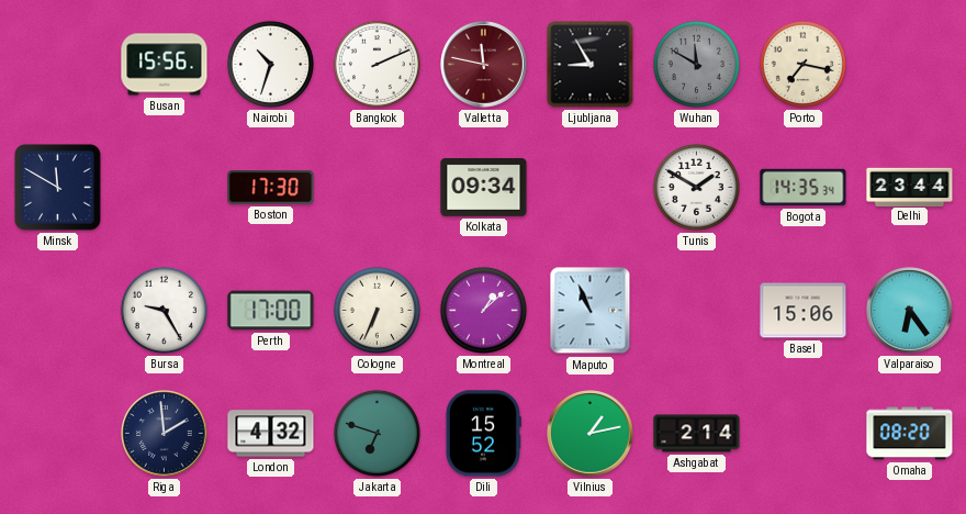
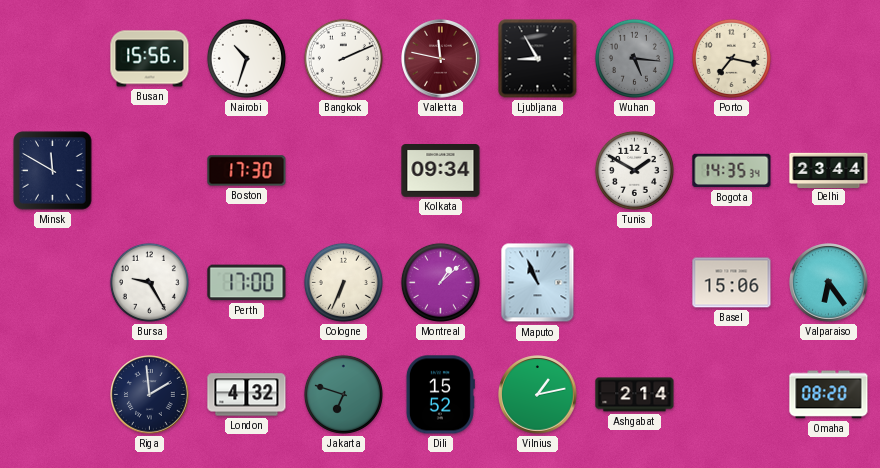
Wuhan: 11:50 -> 5:16
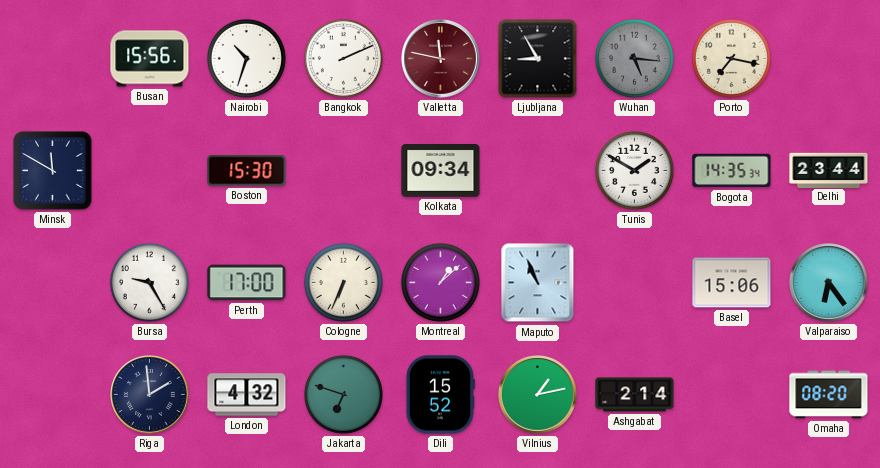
Boston: 17:30 -> 15:30
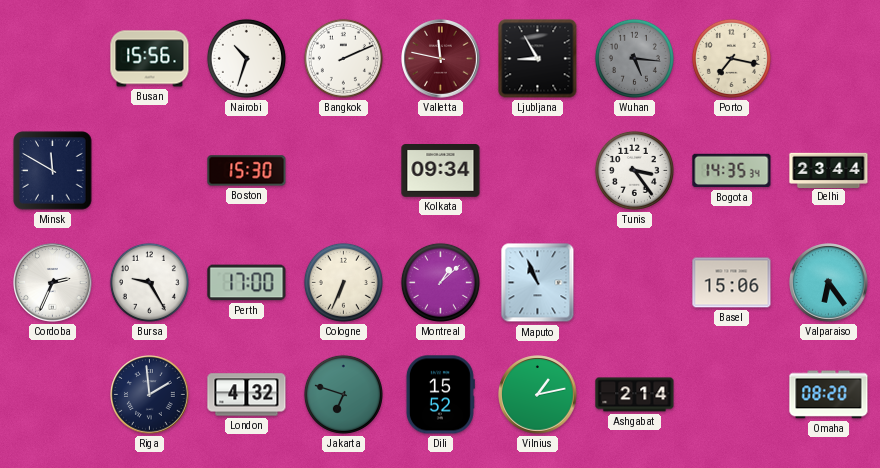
Tunis: 1:50 -> 3:24
Cordoba: none -> 2:34
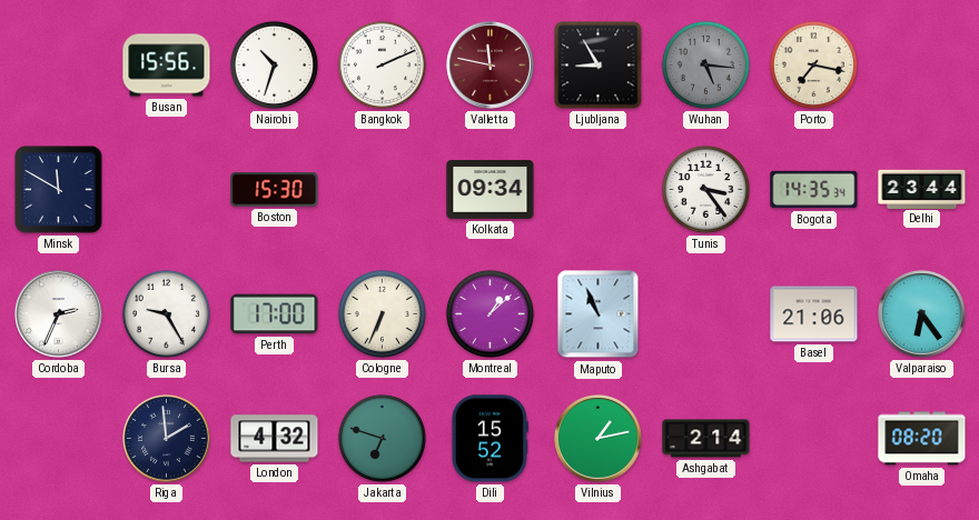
Basel: 15:06 -> 21:06
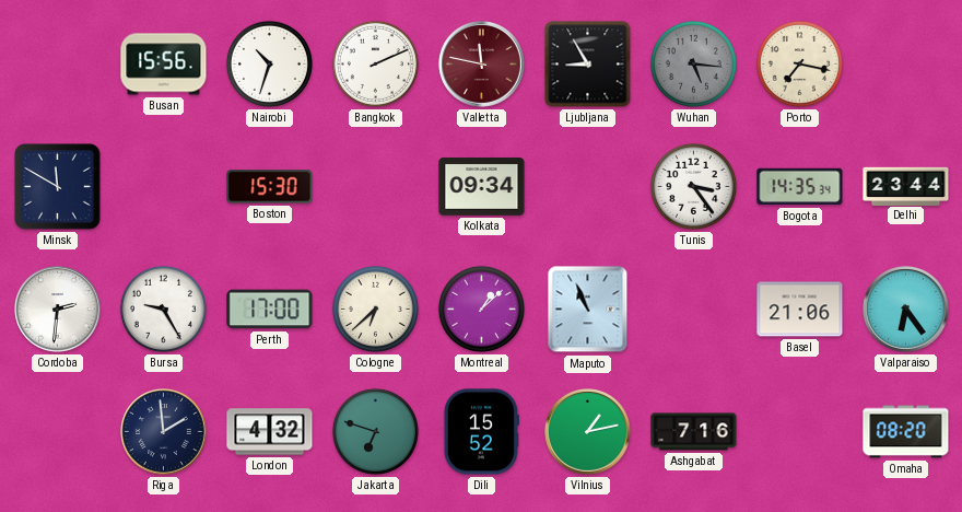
Cordoba: 2:34 -> 2:31
Cologne: 6:34 -> 6:38
Ashgabat: 2:14 -> 7:16
